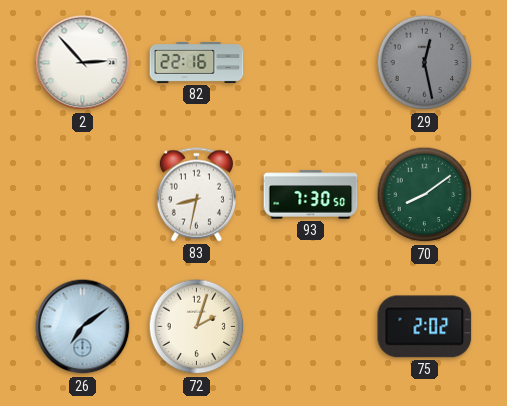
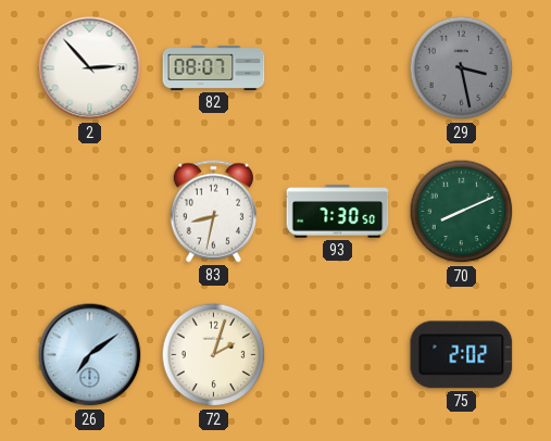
82: 22:16 -> 08:07
29: 12:28 -> 3:28
70: 8:09 -> 8:11
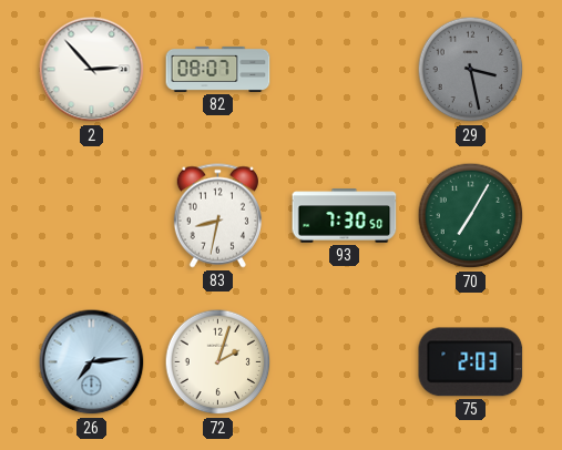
70: 8:11 -> 7:05
26: 7:09 -> 7:14
75: 2:02 -> 2:03
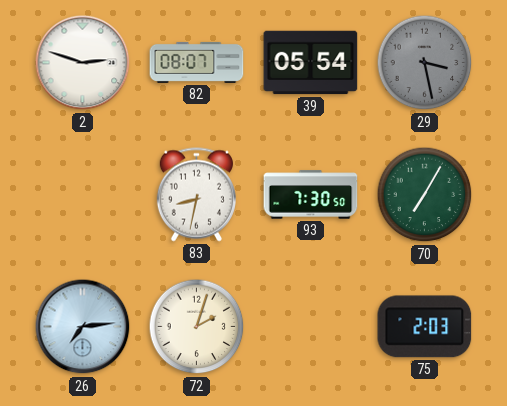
2: 2:53 -> 2:48
39: none -> 05:54
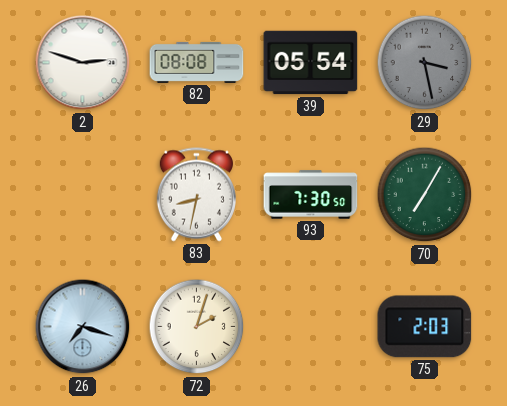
82: 08:07 -> 08:08
26: 7:14 -> 7:18
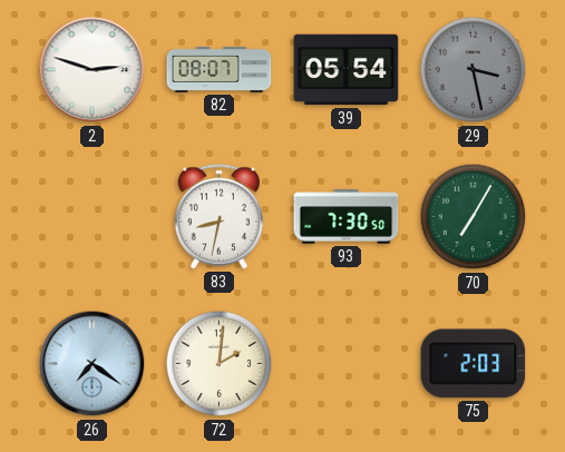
82: 08:08 -> 08:07
26: 7:18 -> 7:21
72: 2:03 -> 2:01
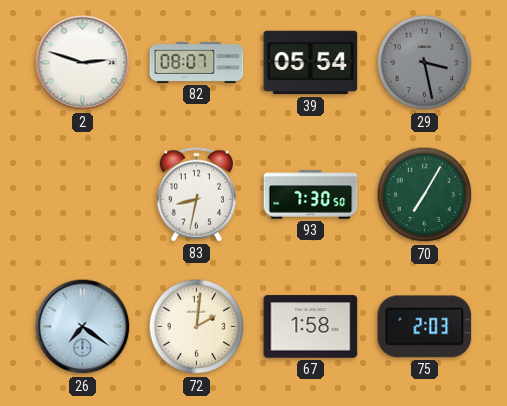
67: none -> 1:58
